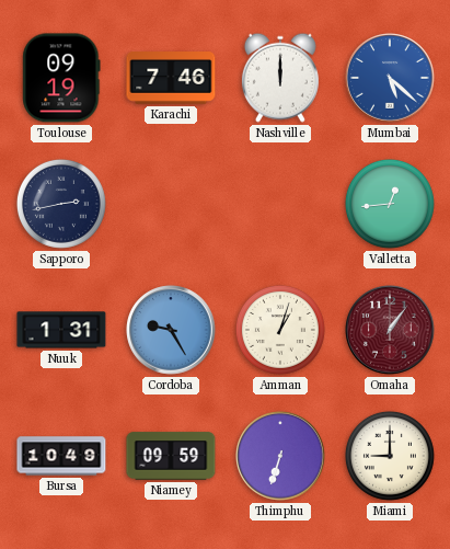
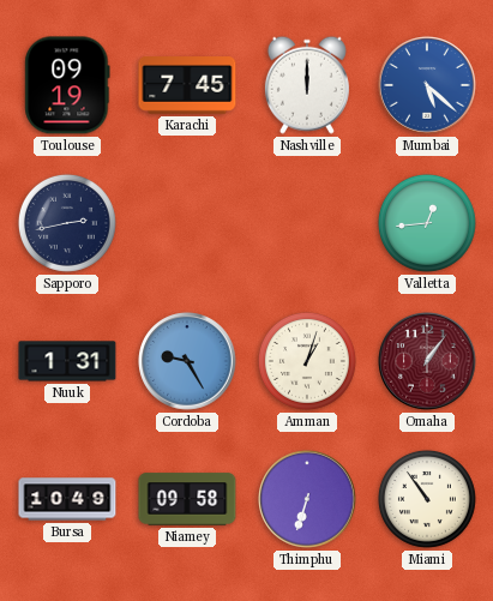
Karachi: 7:46 -> 7:45
Niamey: 09:59 -> 09:58
Miami: 9:00 -> 10:54
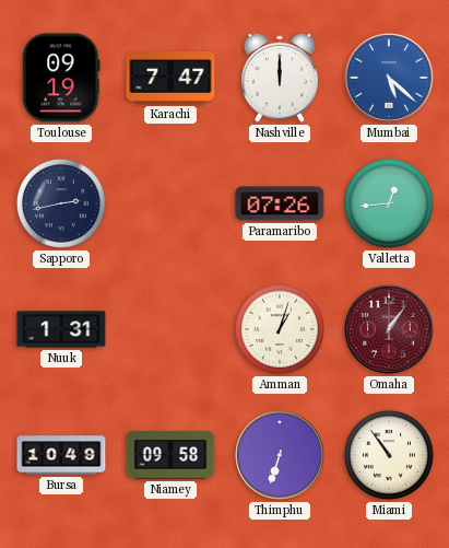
Karachi: 7:45 -> 7:47
Paramaribo: none -> 07:26
Cordoba: 9:25 -> none
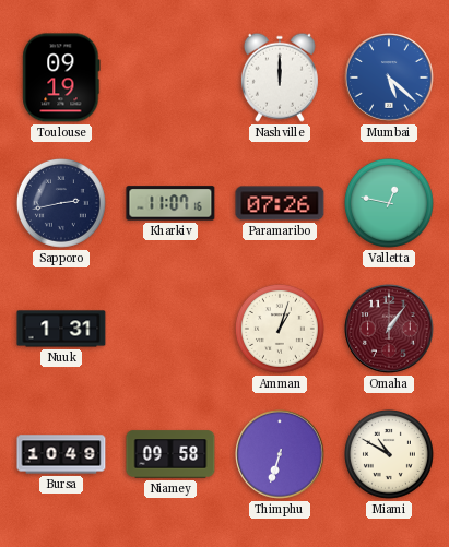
Karachi: 7:47 -> none
Kharkiv: none -> 11:07
Valletta: 12:44 -> 12:47
Miami: 10:54 -> 10:50
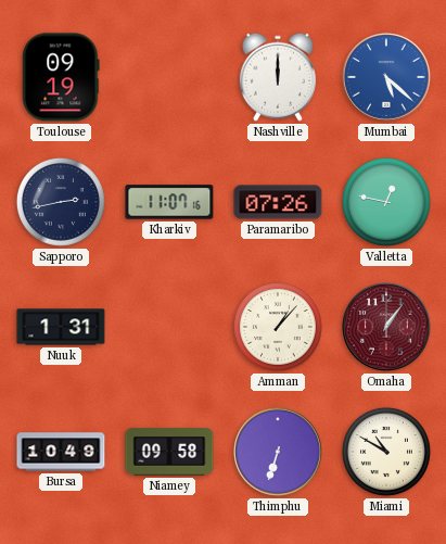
Amman: 1:03 -> 1:07
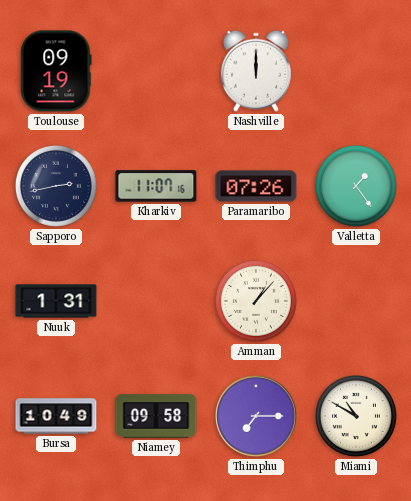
Mumbai: 5:22 -> none
Valletta: 12:47 -> 1:24
Omaha: 1:06 -> none
Thimphu: 6:33 -> 7:15
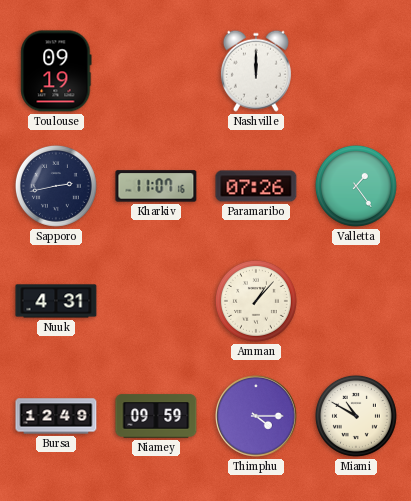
Nuuk: 1:31 -> 4:31
Bursa: 10:49 -> 12:49
Niamey: 09:58 -> 09:59
Thimphu: 7:15 -> 4:15
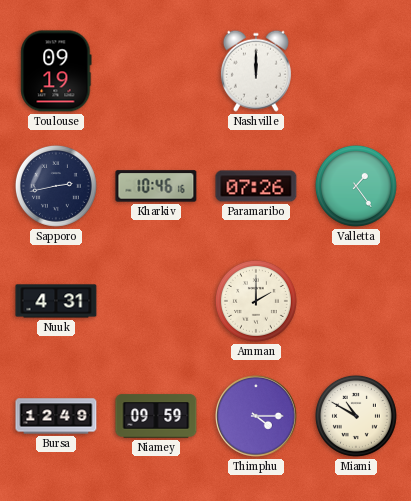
Kharkiv: 11:07 -> 10:46
Amman: 1:07 -> 2:00
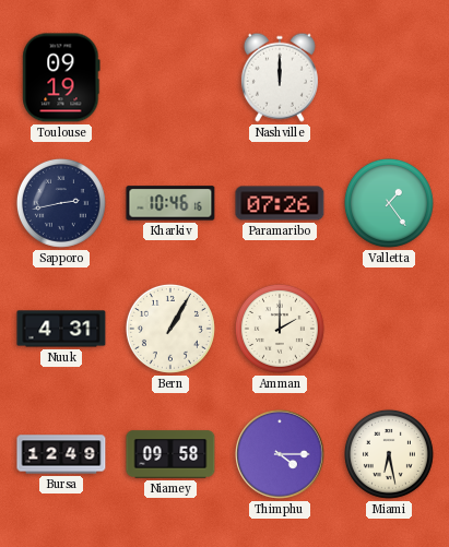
Bern: none -> 1:05
Niamey: 09:59 -> 09:58
Miami: 10:50 -> 6:28
